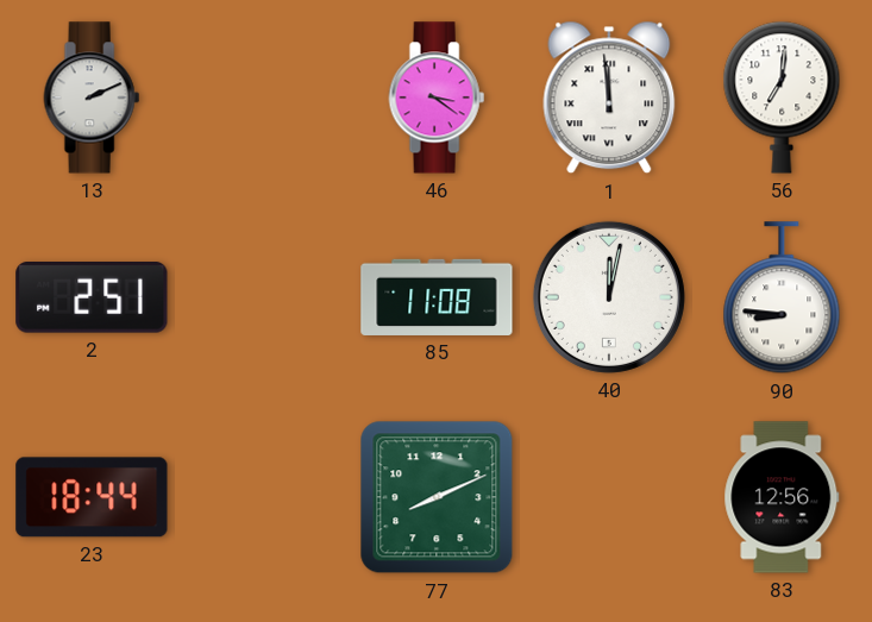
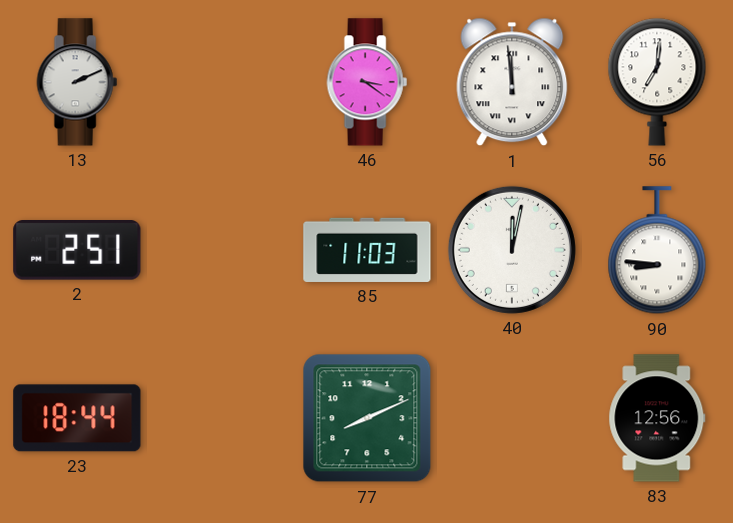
85: 11:08 -> 11:03
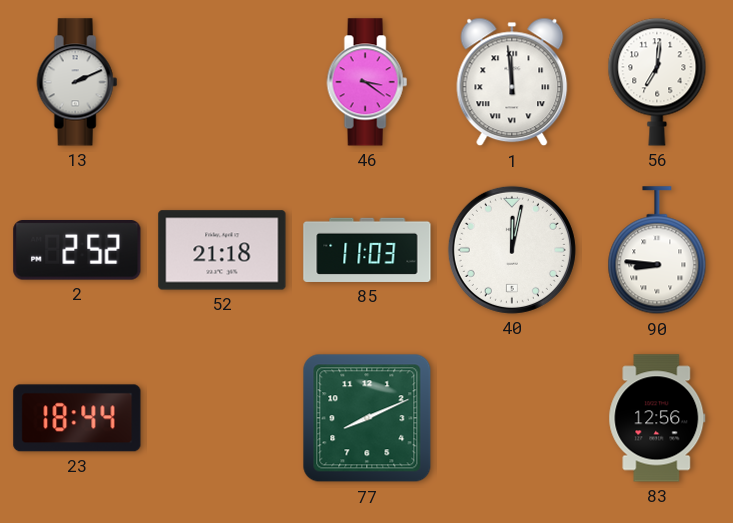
2: 2:51 -> 2:52
52: none -> 21:18
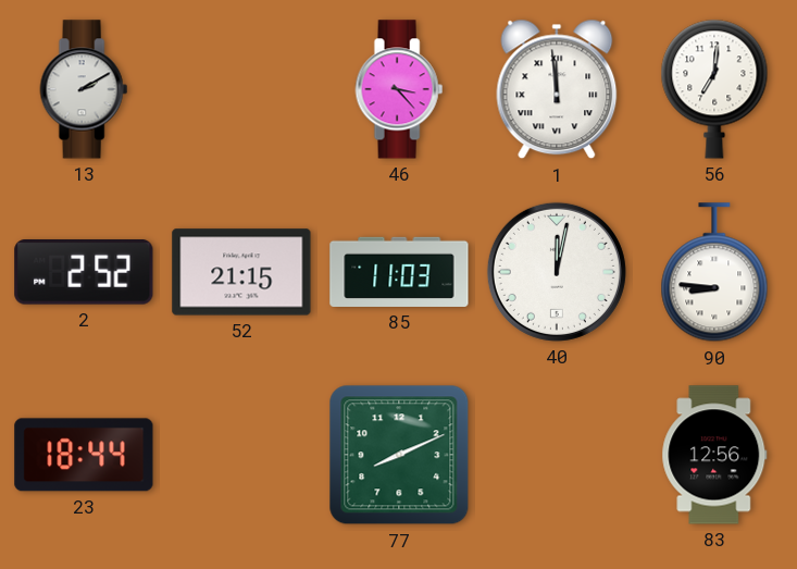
13: 2:11 -> 2:10
46: 3:21 -> 3:23
52: 21:18 -> 21:15
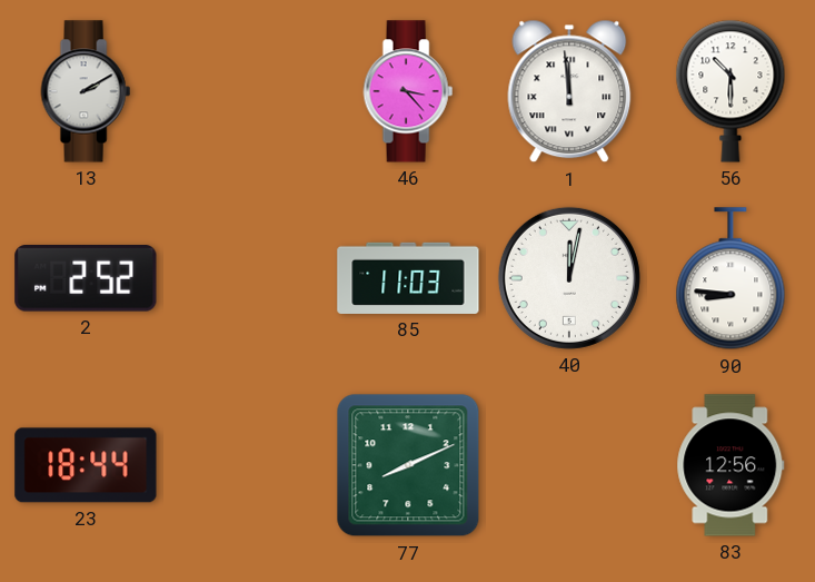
56: 7:01 -> 10:30
52: 21:15 -> none
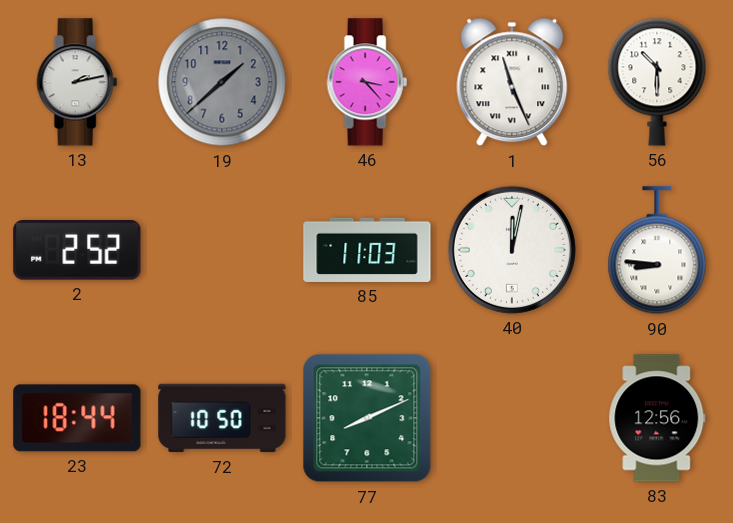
13: 2:10 -> 2:13
19: none -> 1:38
1: 11:59 -> 11:26
72: none -> 10:50
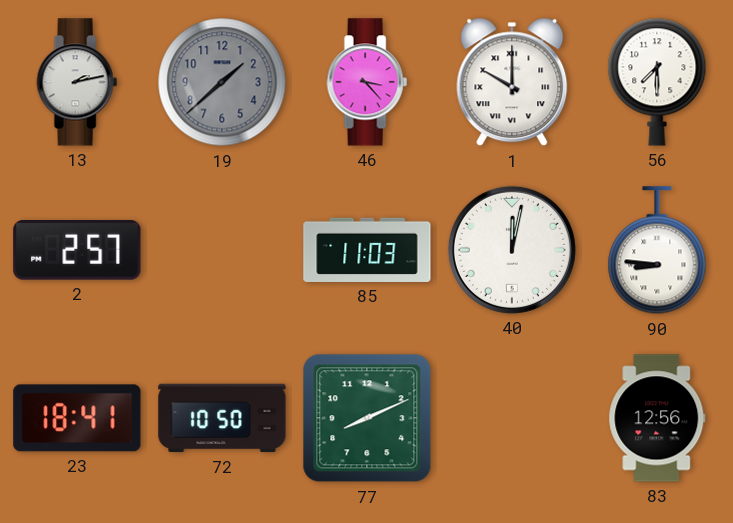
1: 11:26 -> 10:00
56: 10:30 -> 7:30
2: 2:52 -> 2:57
23: 18:44 -> 18:41
